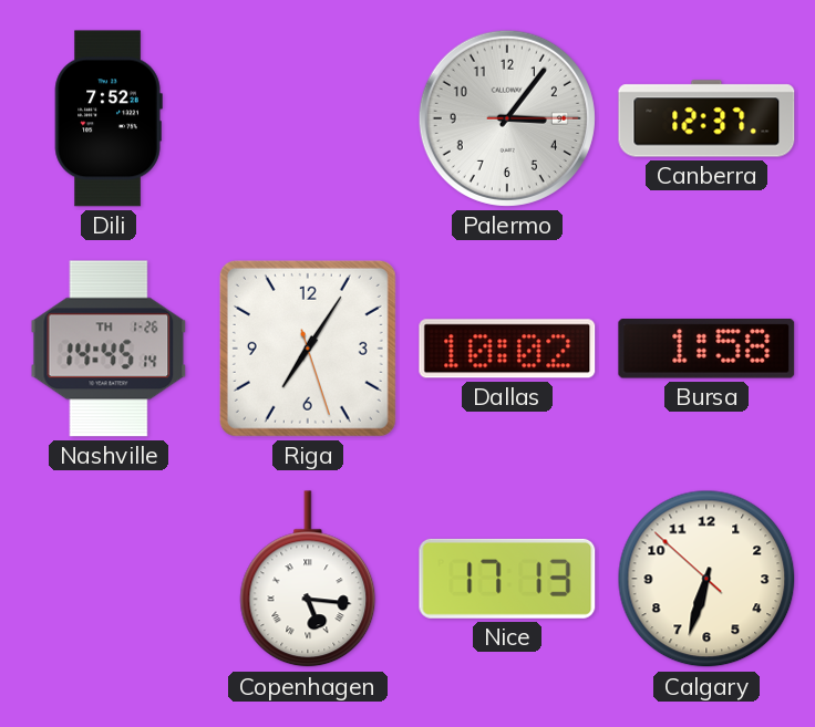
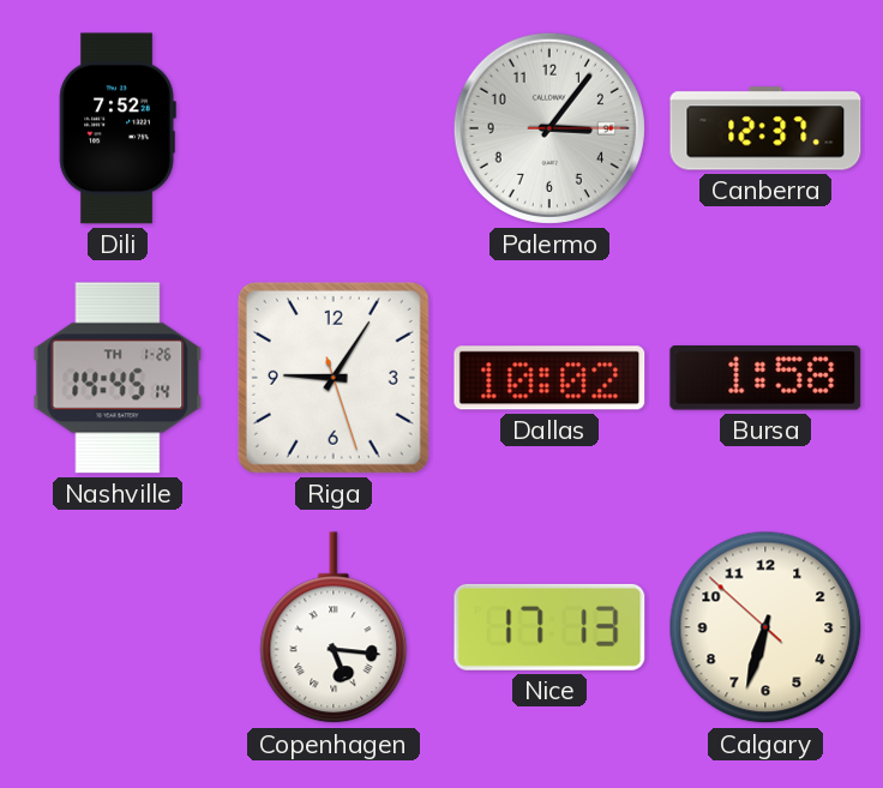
Riga: 7:05 -> 9:05
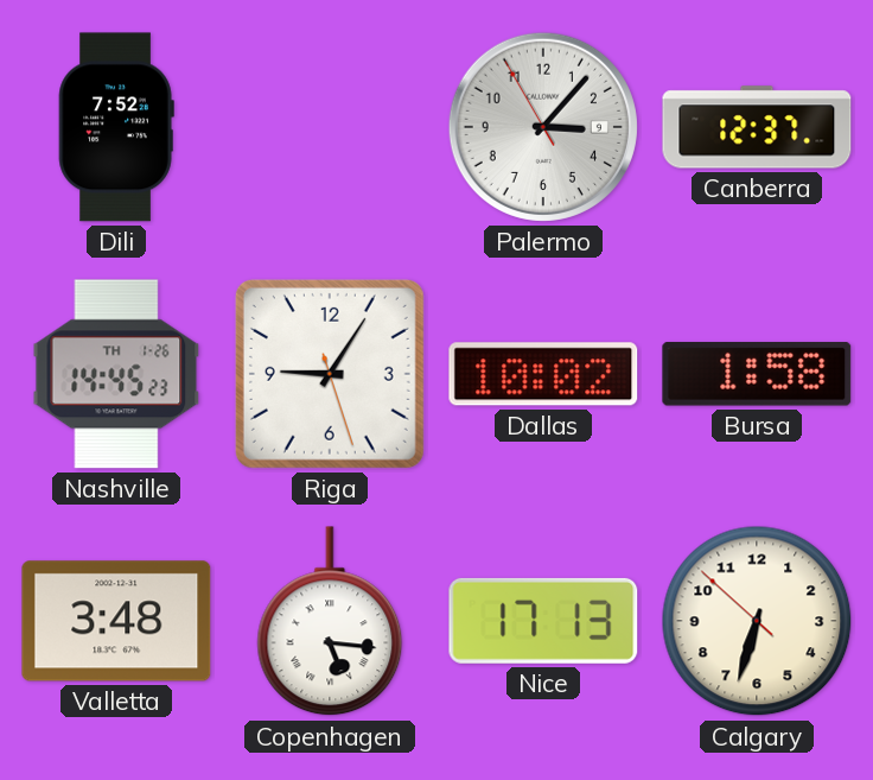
Palermo: 3:06:15 -> 3:06:55
Nashville: 14:45:14 -> 14:45:23
Valletta: none -> 3:48
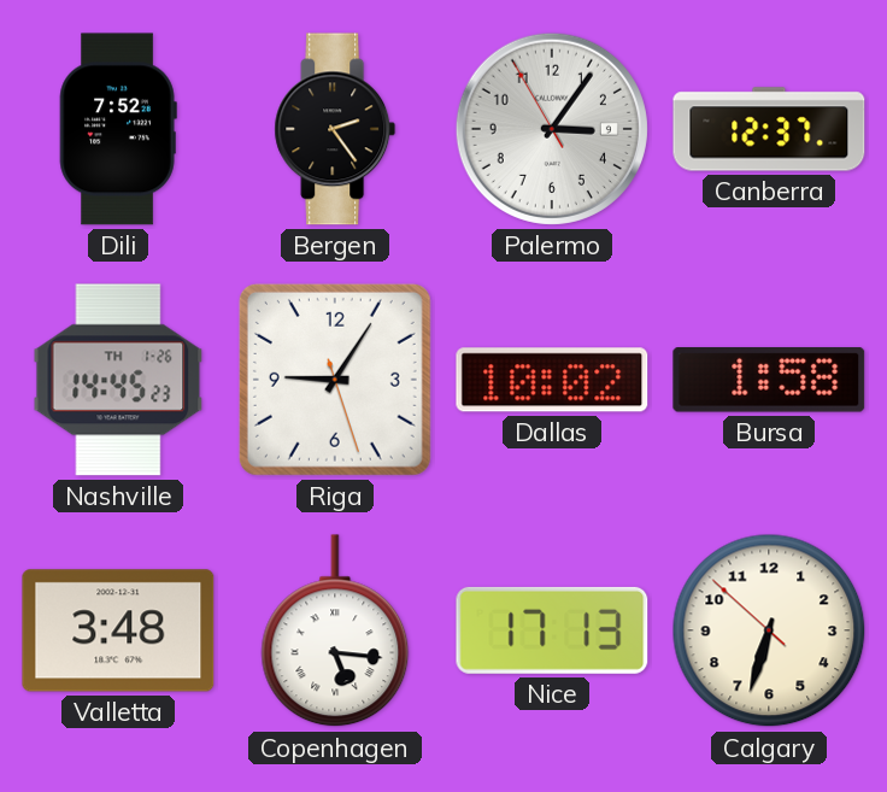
Bergen: none -> 2:24
Palermo: 3:06 -> 3:05
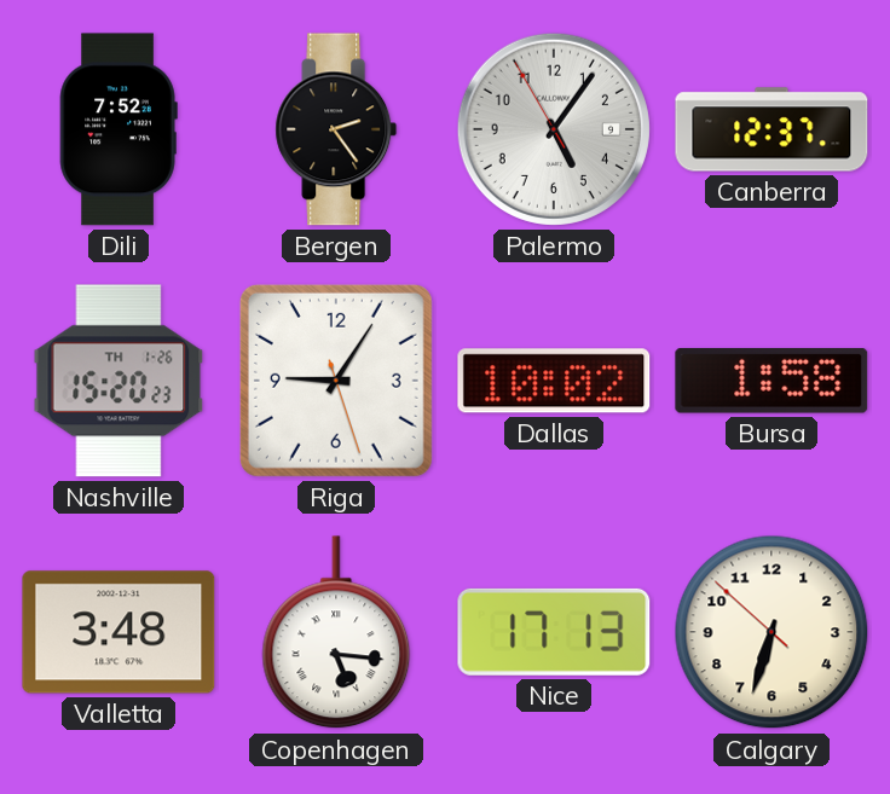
Palermo: 3:05 -> 5:05
Nashville: 14:45 -> 15:20
